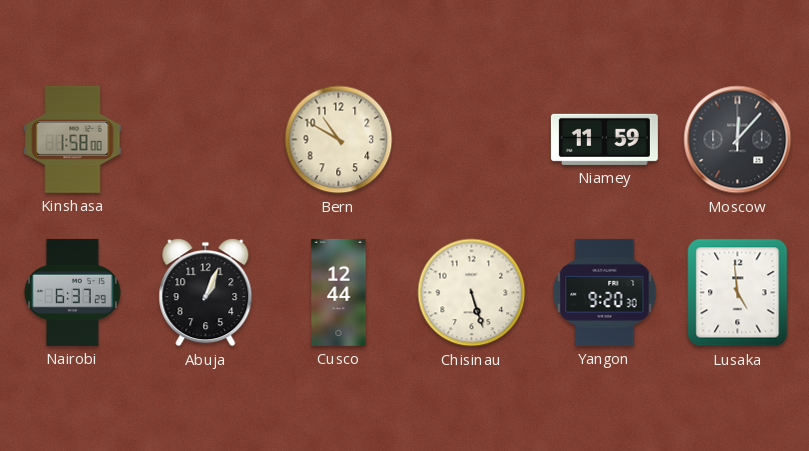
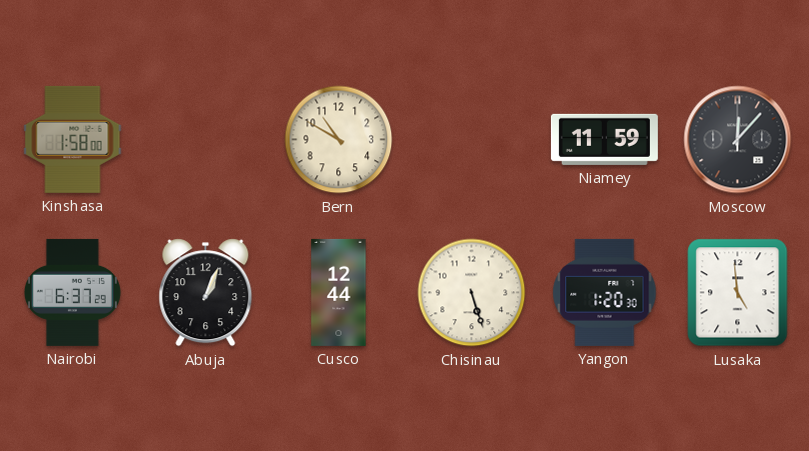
Yangon: 9:20 -> 1:20
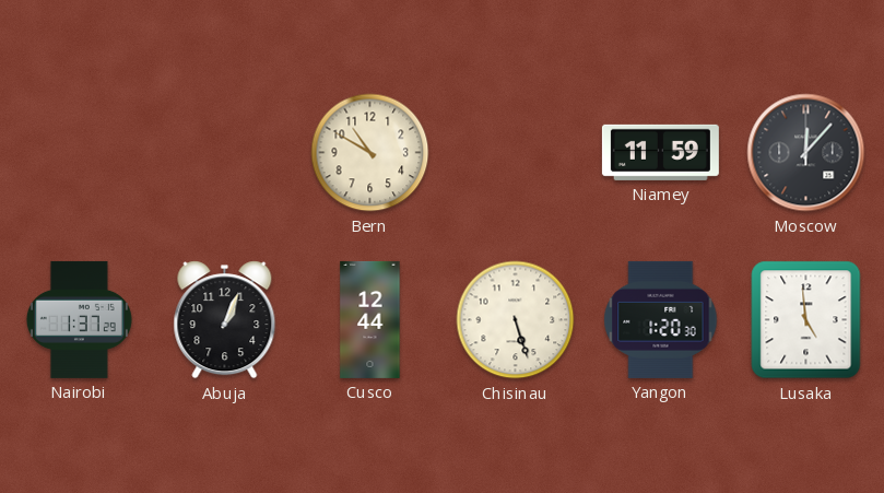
Kinshasa: 1:58 -> none
Nairobi: 6:37 -> 1:37
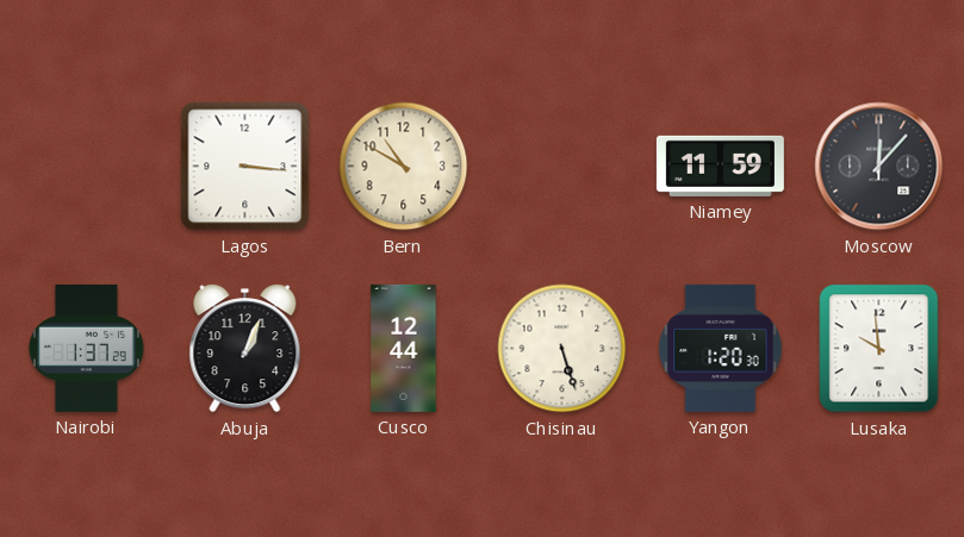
Lagos: none -> 3:16
Lusaka: 4:59 -> 9:59
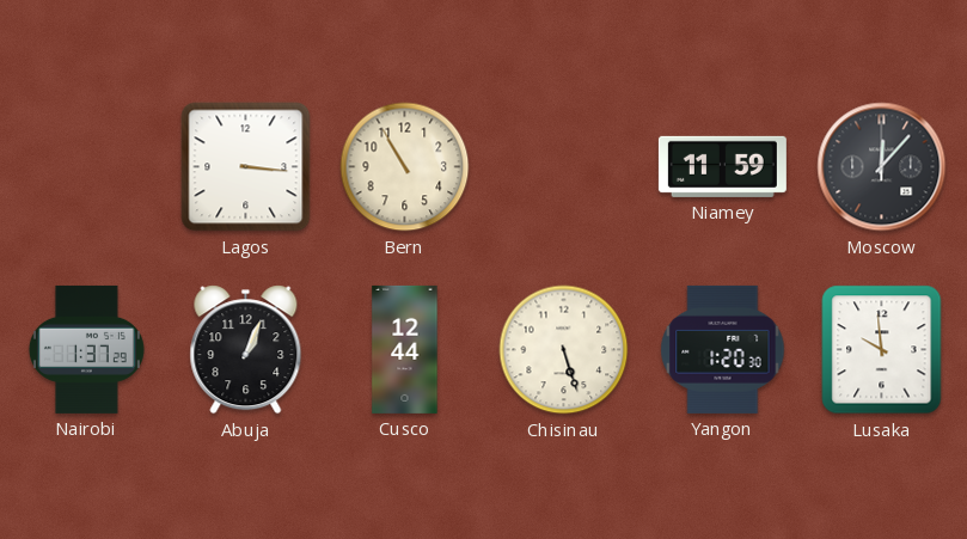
Bern: 10:50 -> 10:55
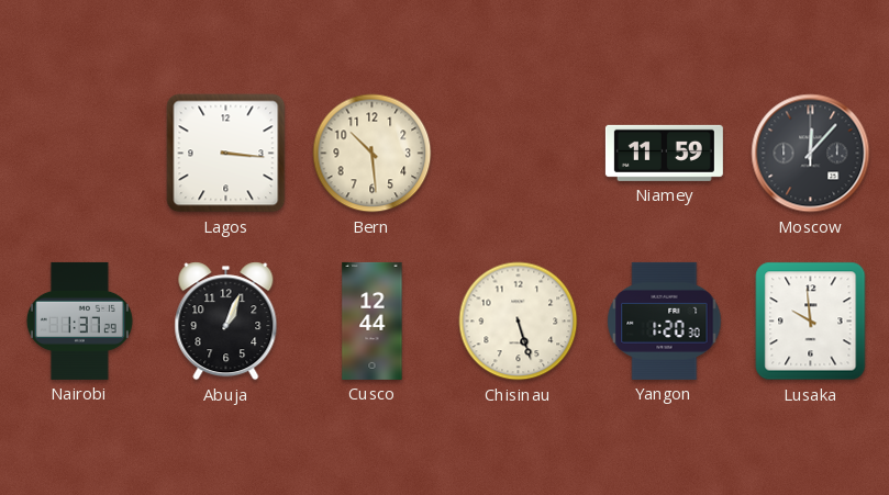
Bern: 10:55 -> 10:29
